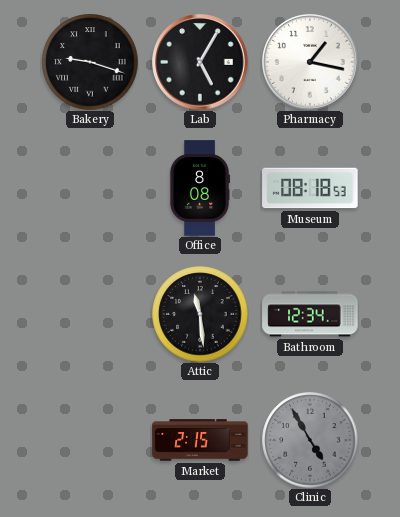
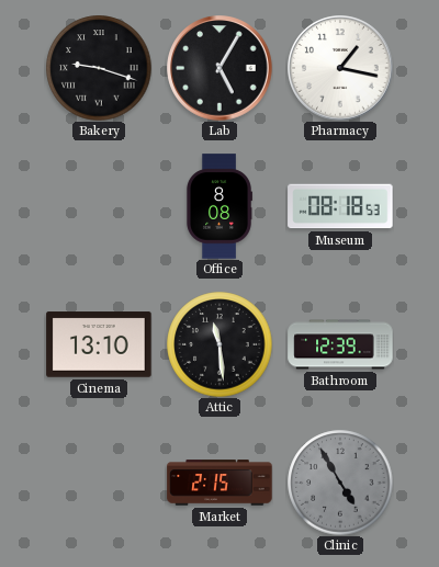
Cinema: none -> 13:10
Bathroom: 12:34 -> 12:39
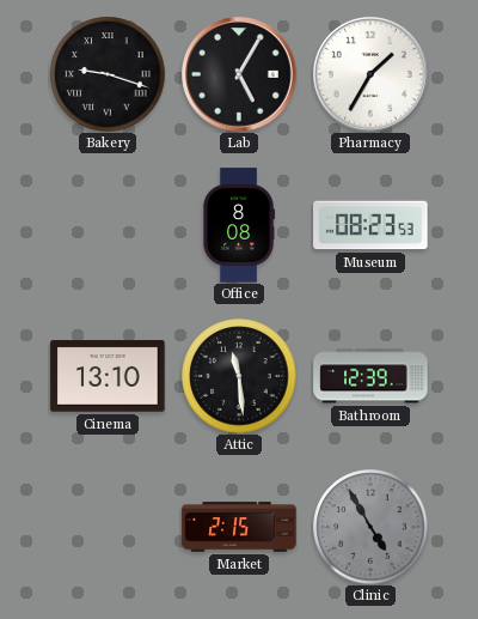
Pharmacy: 1:17 -> 1:35
Museum: 08:18 -> 08:23
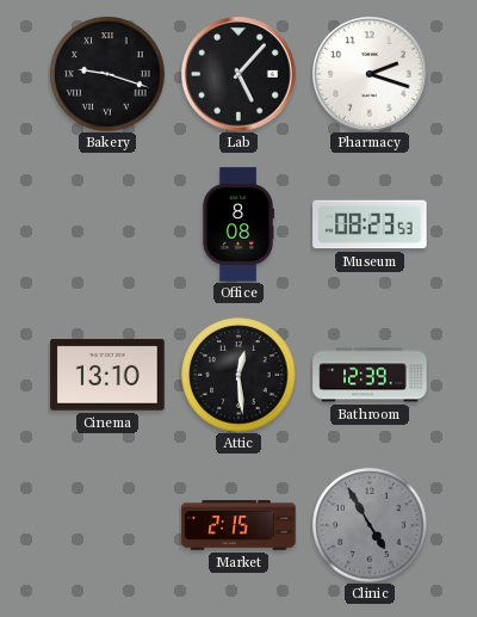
Lab: 5:05 -> 5:07
Pharmacy: 1:35 -> 2:18
Attic: 11:29 -> 12:29
